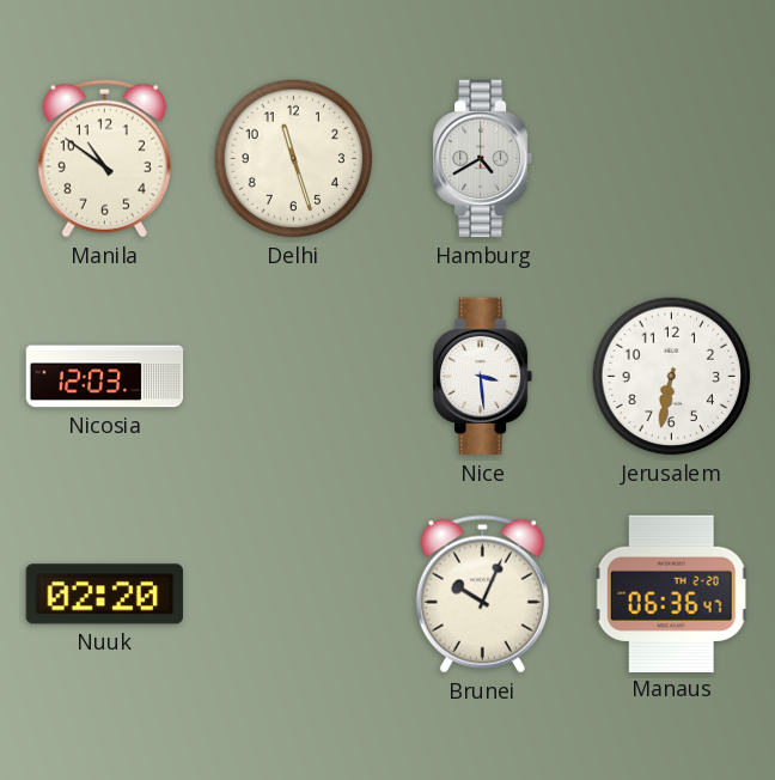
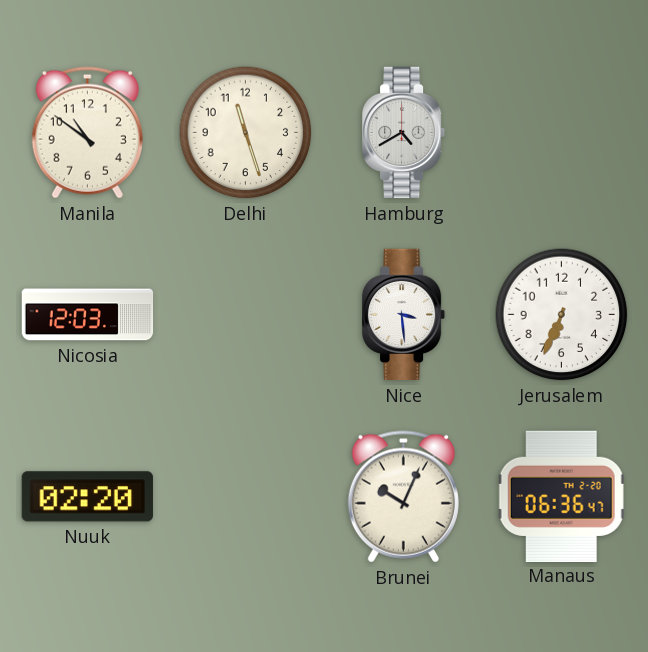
Jerusalem: 6:32 -> 6:34
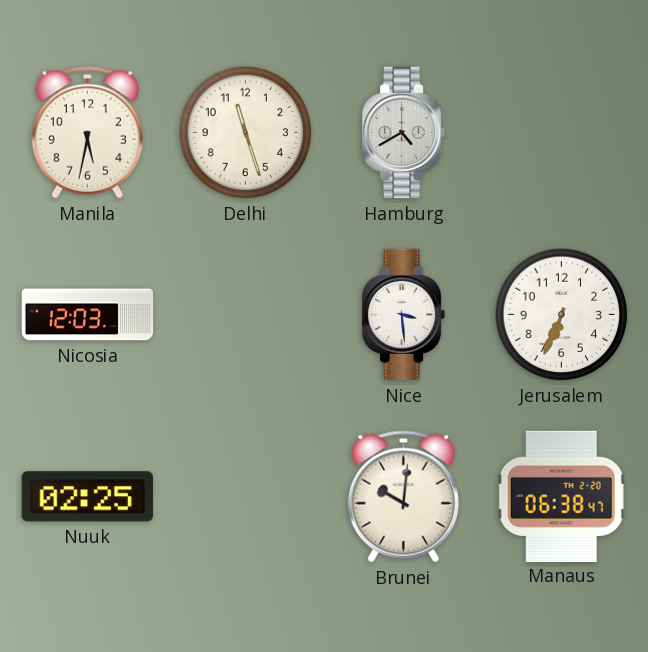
Manila: 10:51 -> 5:32
Nuuk: 02:20 -> 02:25
Brunei: 10:04 -> 10:01
Manaus: 06:36 -> 06:38
